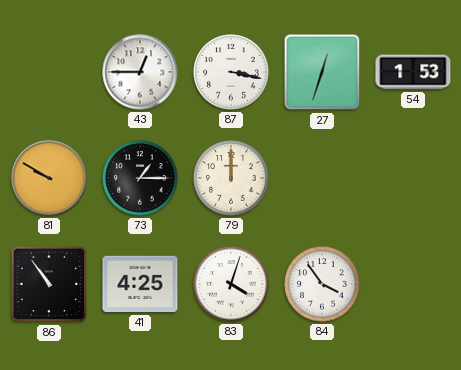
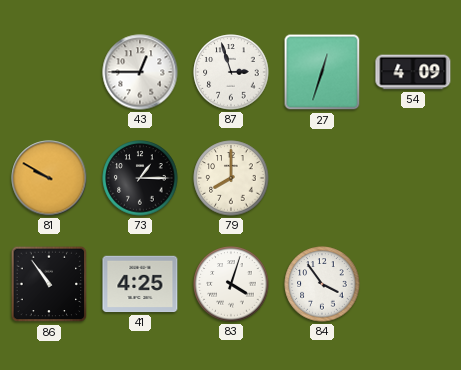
87: 3:17 -> 2:57
54: 1:53 -> 4:09
79: 12:00 -> 8:00
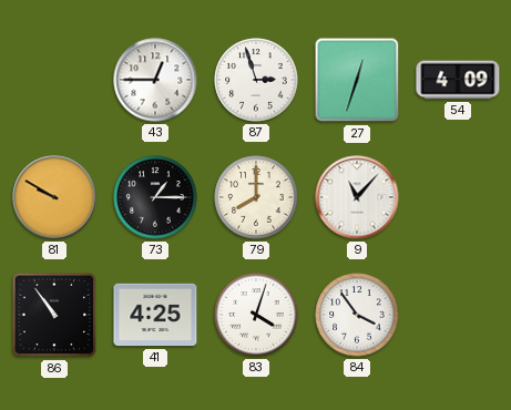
9: none -> 11:07
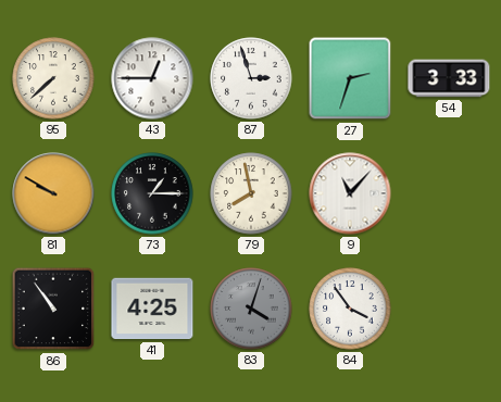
95: none -> 7:38
27: 12:33 -> 2:33
54: 4:09 -> 3:33
79: 8:00 -> 7:58
83 dial: white -> grey
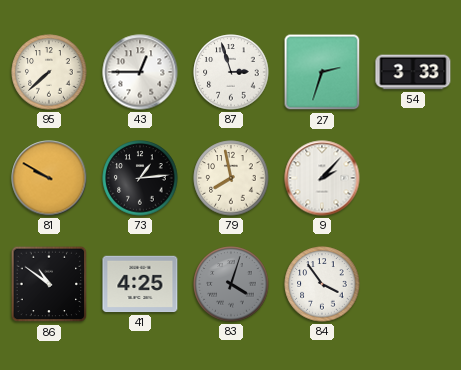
73: 1:15 -> 1:14
9: 11:07 -> 2:07
86: 10:54 -> 10:51
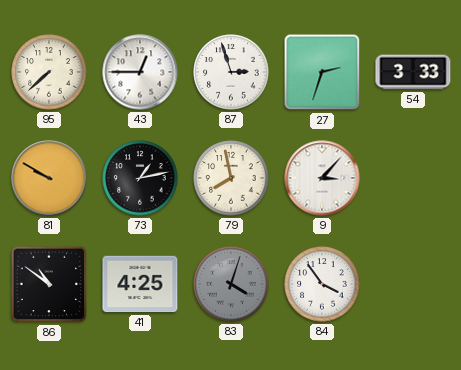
73: 1:14 -> 1:13
9: 2:07 -> 3:07
